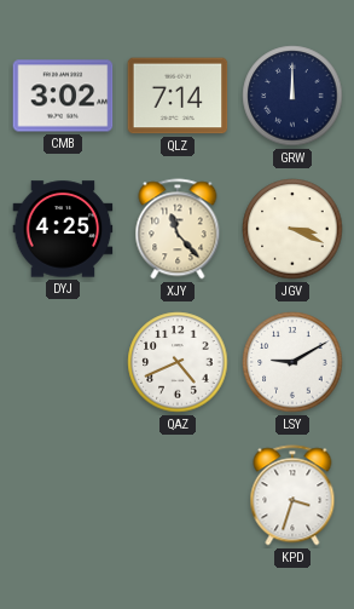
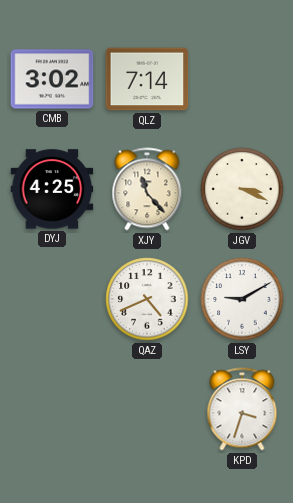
GRW: 12:00 -> none
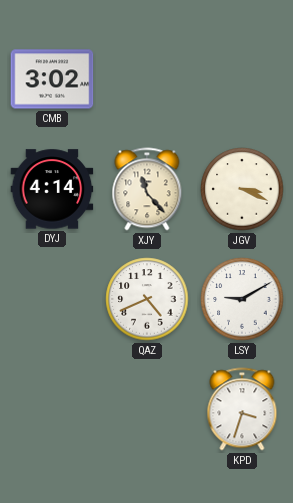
QLZ: 7:14 -> none
DYJ: 4:25 -> 4:14
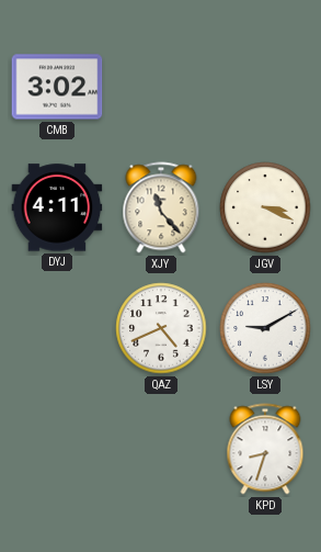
DYJ: 4:14 -> 4:11
KPD: 3:33 -> 8:33
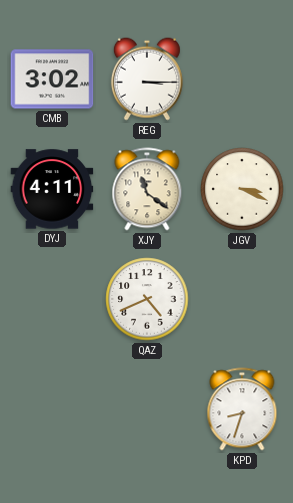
REG: none -> 3:15
XJY: 11:23 -> 11:21
LSY: 9:10 -> none
